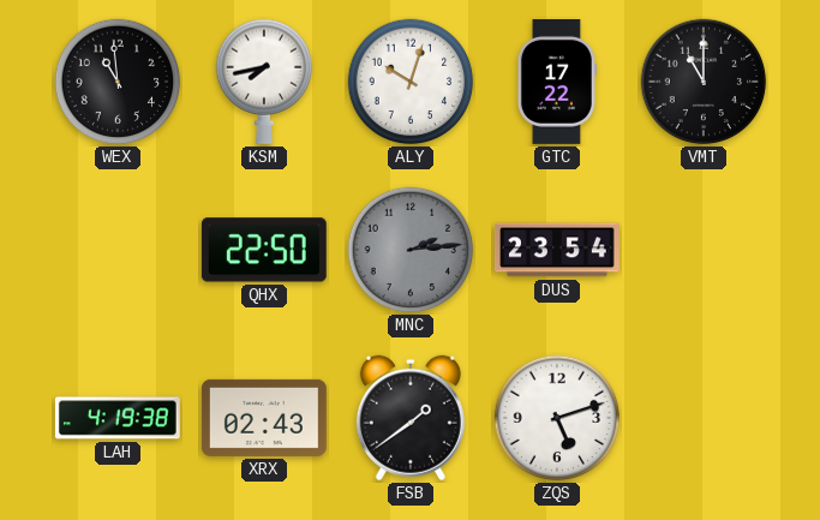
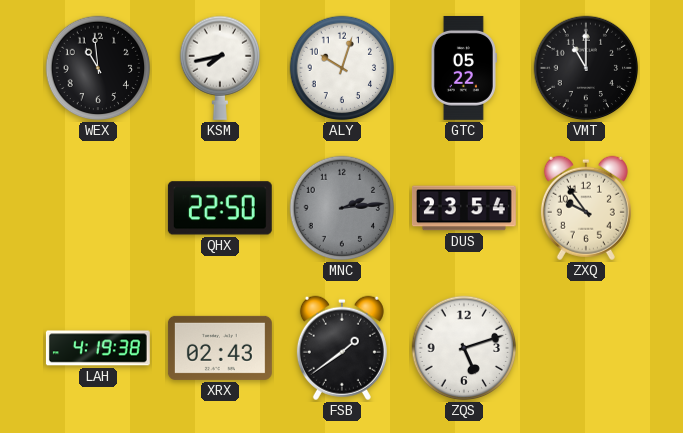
GTC: 17:22 -> 05:22
ZXQ: none -> 9:54
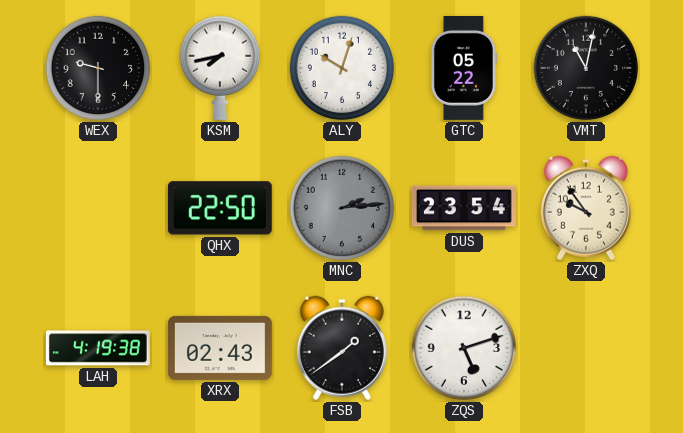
WEX: 10:59 -> 9:30
VMT: 11:00 -> 11:02
